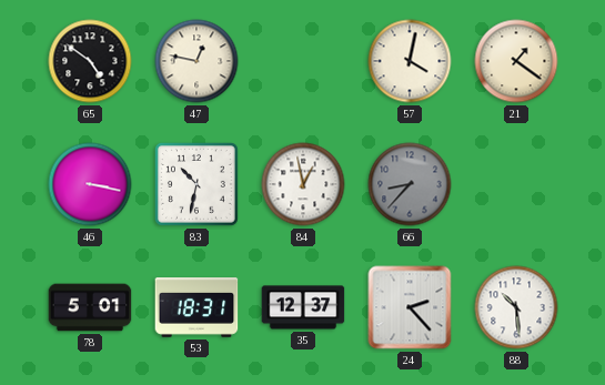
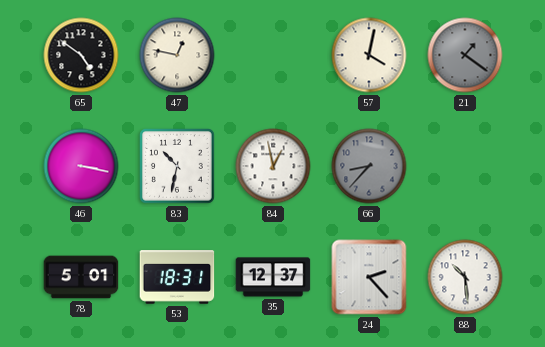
21 dial: cream -> grey
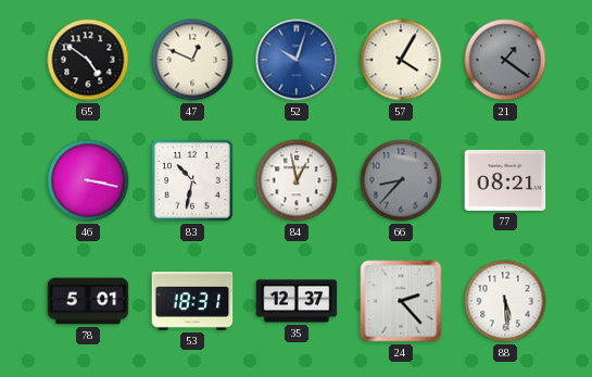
47: 12:47 -> 12:49
52: none -> 10:03
57: 4:02 -> 4:05
77: none -> 08:21
88: 10:29 -> 5:29
